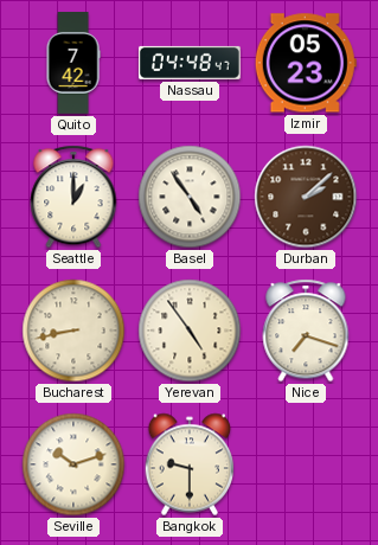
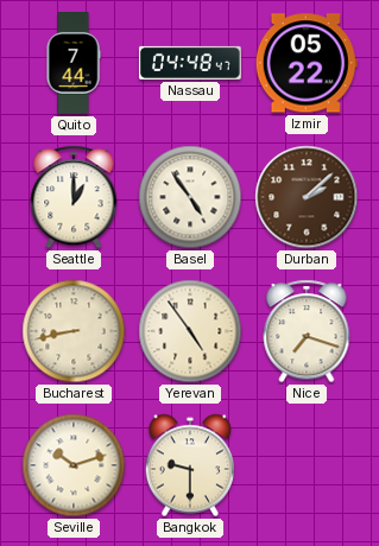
Quito: 7:42 -> 7:44
Izmir: 05:23 -> 05:22
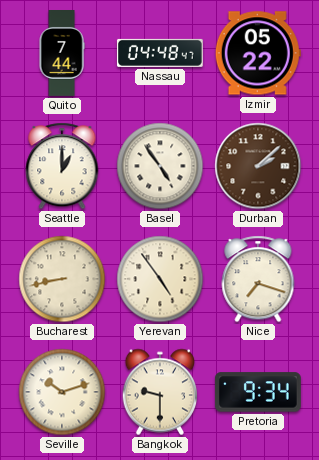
Pretoria: none -> 9:34
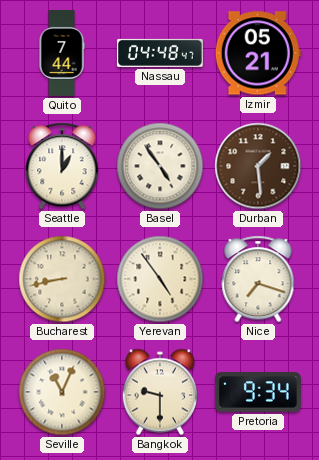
Izmir: 05:22 -> 05:21
Durban: 2:08 -> 1:29
Seville: 10:12 -> 11:04
